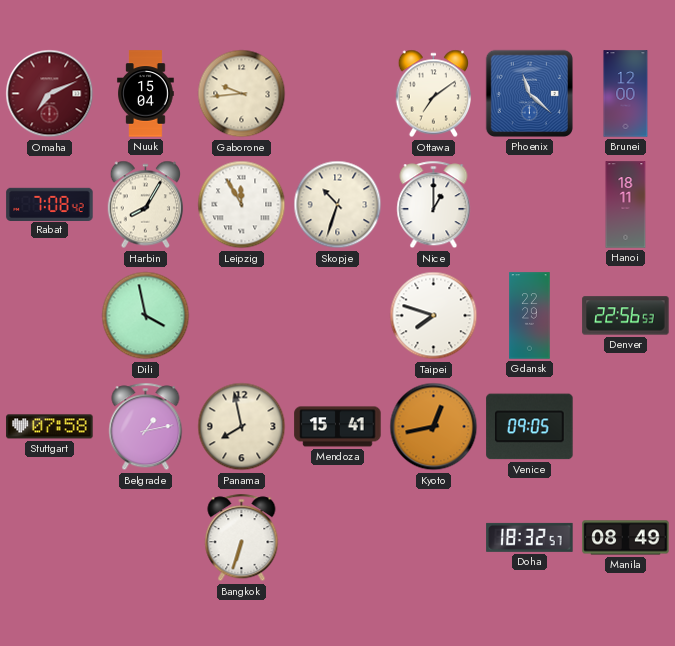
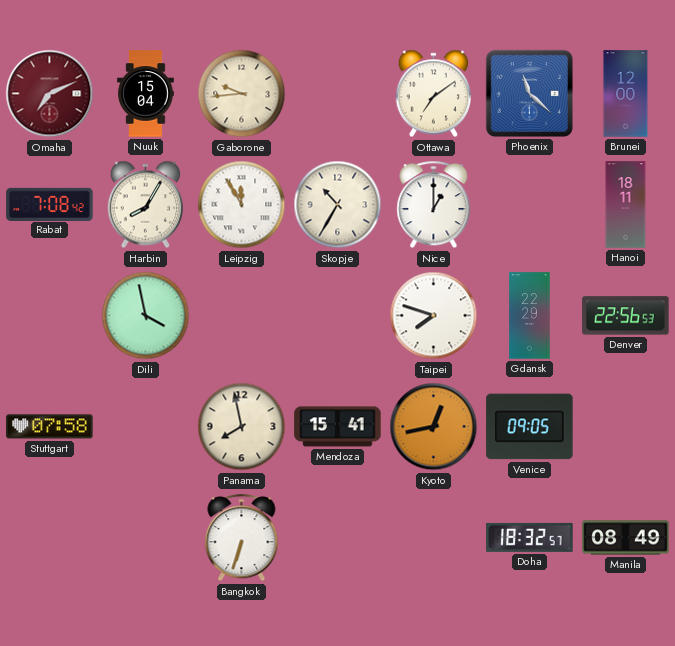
Skopje: 10:33 -> 10:35
Belgrade: 1:13 -> none
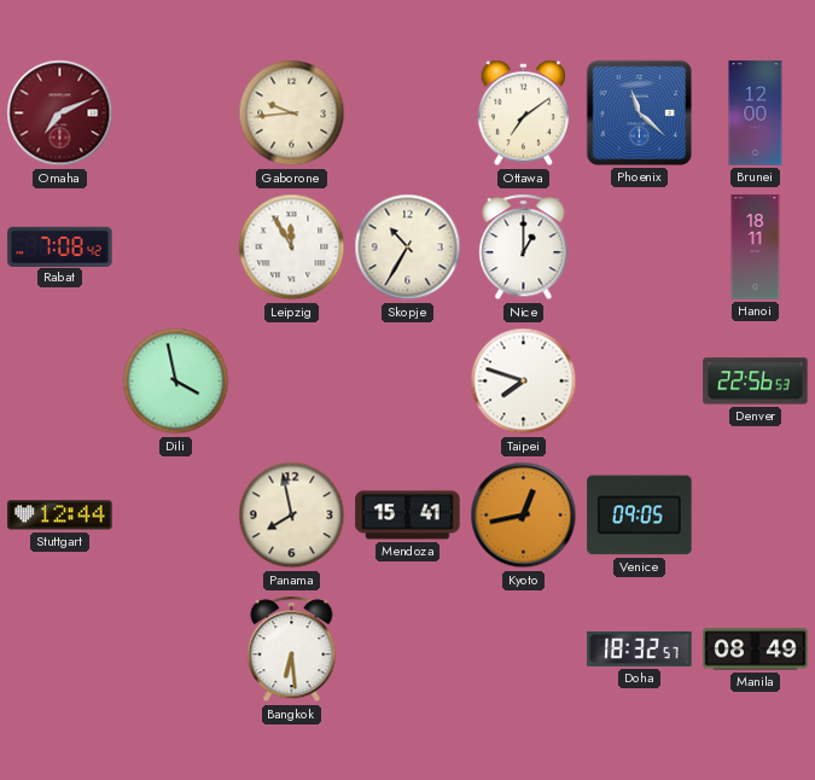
Nuuk: 15:04 -> none
Harbin: 8:05 -> none
Gdansk: 22:29 -> none
Stuttgart: 07:58 -> 12:44
Bangkok: 6:33 -> 6:29
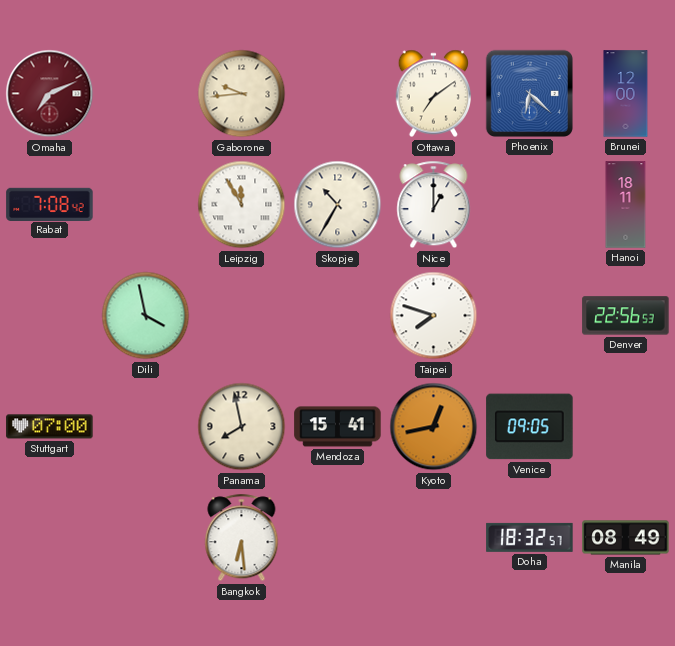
Phoenix: 11:22 -> 6:22
Stuttgart: 12:44 -> 07:00
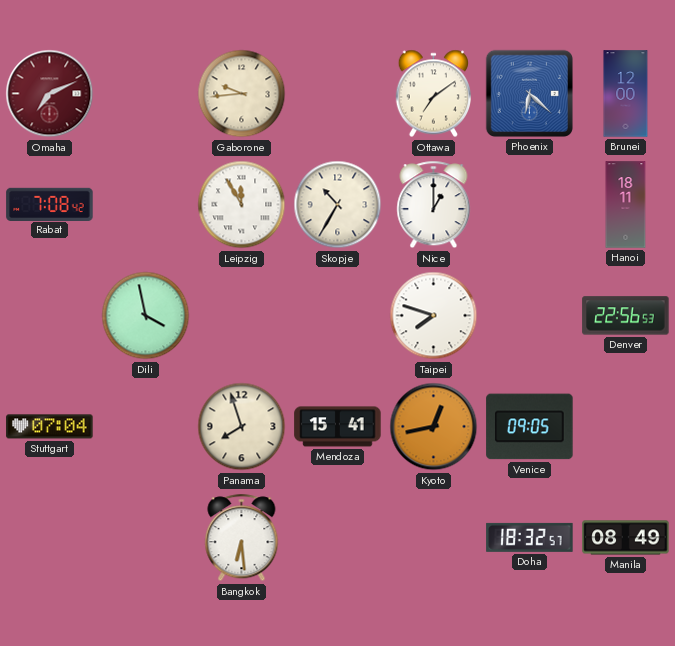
Stuttgart: 07:00 -> 07:04
Panama: 7:58 -> 7:57
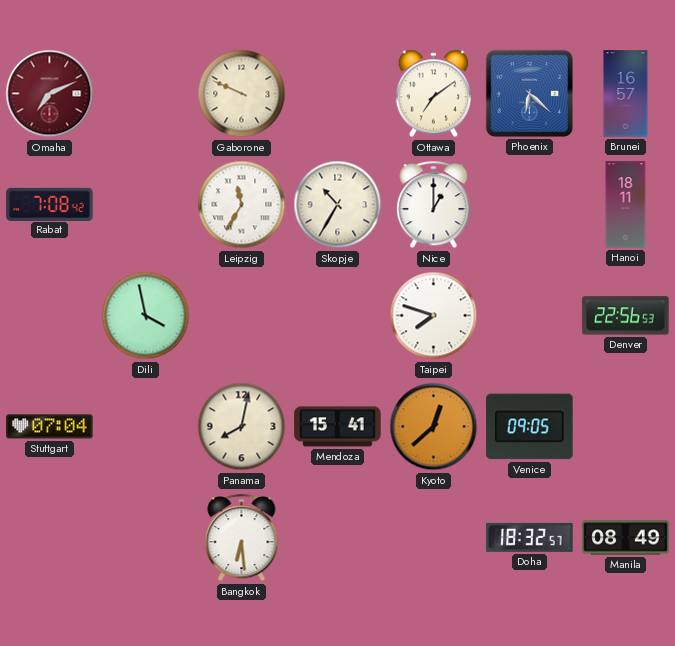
Gaborone: 9:44 -> 9:49
Brunei: 12:00 -> 16:57
Leipzig: 11:55 -> 11:35
Panama: 7:57 -> 8:02
Kyoto: 12:43 -> 12:38
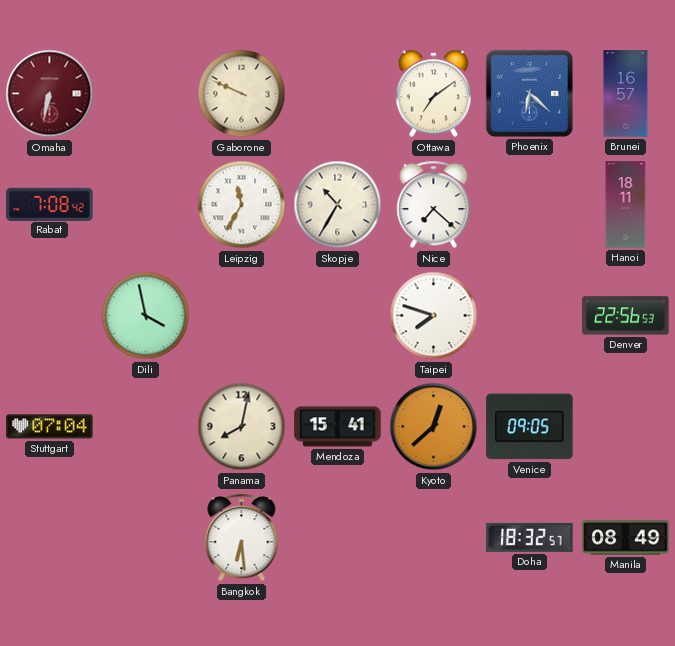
Omaha: 7:11 -> 6:32
Nice: 1:00 -> 7:22
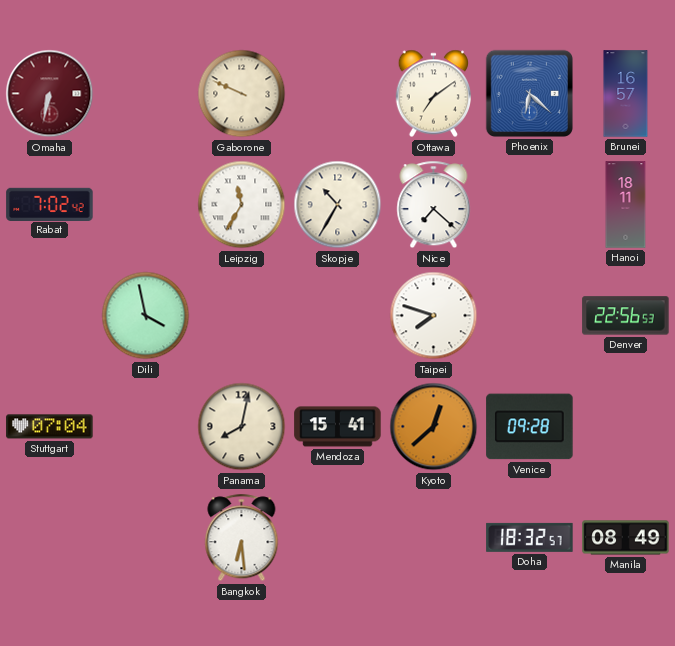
Rabat: 7:08 -> 7:02
Venice: 09:05 -> 09:28
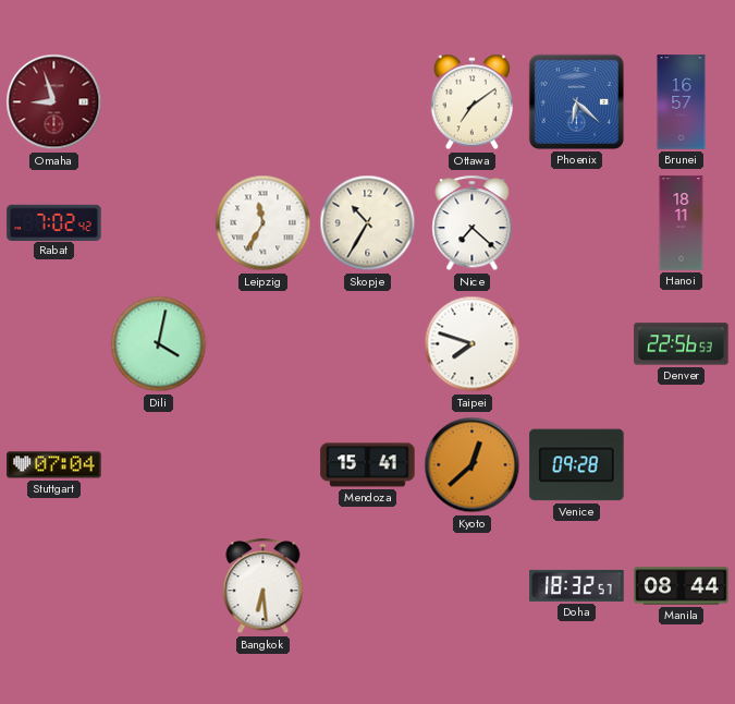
Omaha: 6:32 -> 8:57
Gaborone: 9:49 -> none
Dili: 3:58 -> 4:02
Panama: 8:02 -> none
Manila: 08:49 -> 08:44
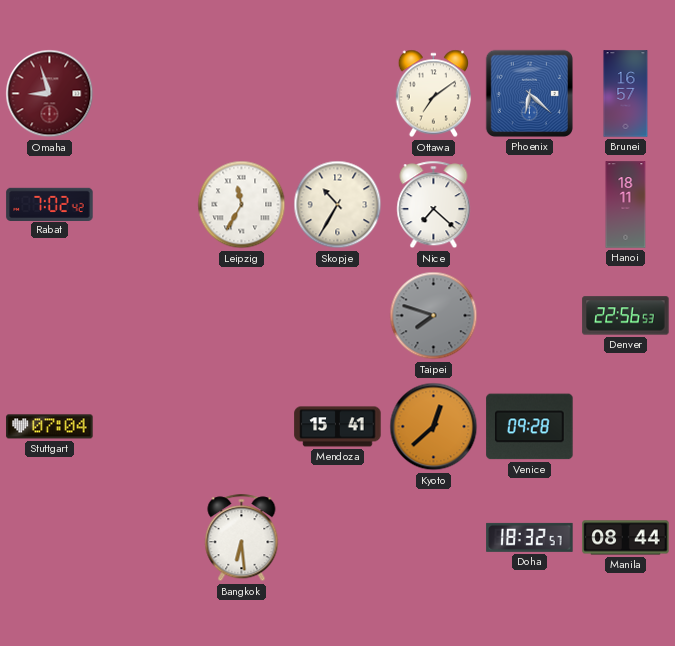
Dili: 4:02 -> none
Taipei dial: white -> grey
